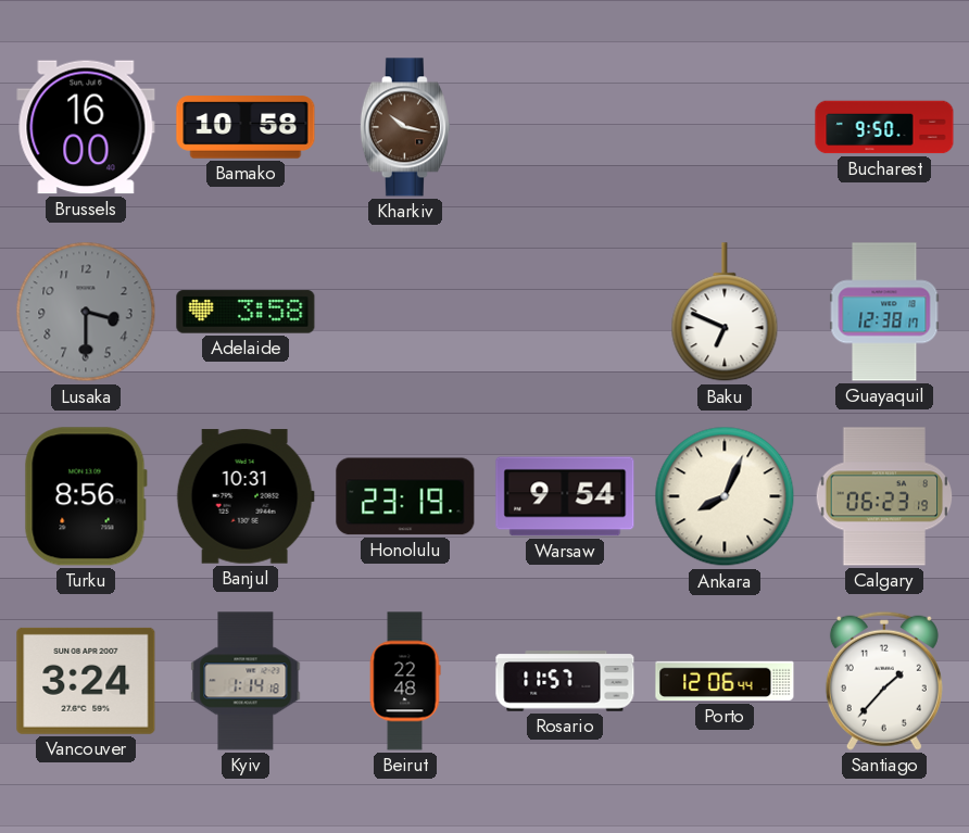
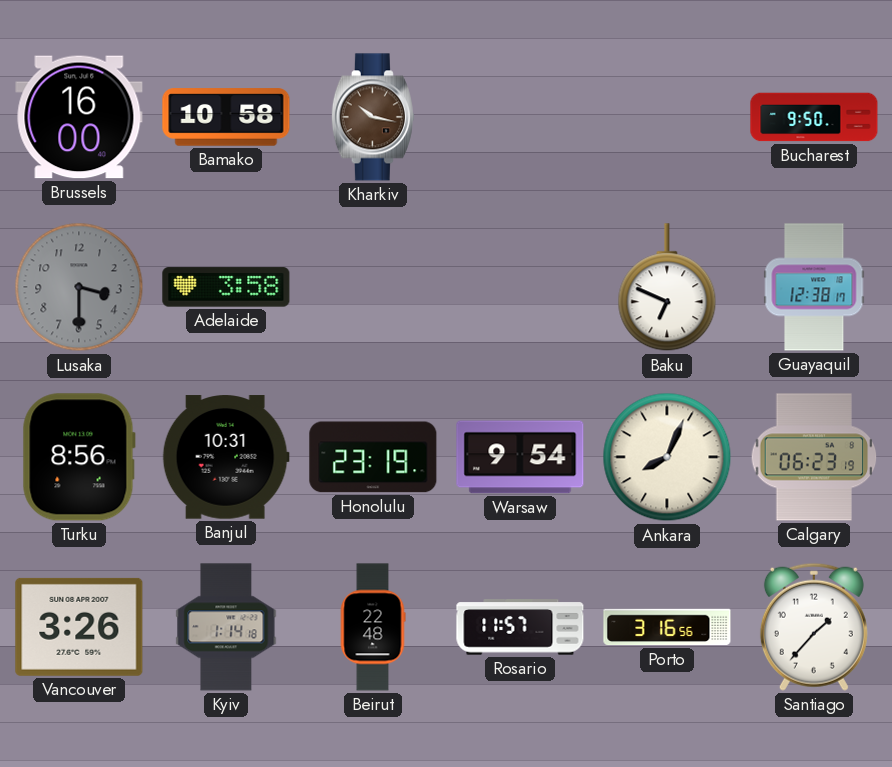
Vancouver: 3:24 -> 3:26
Porto: 12:06 -> 3:16
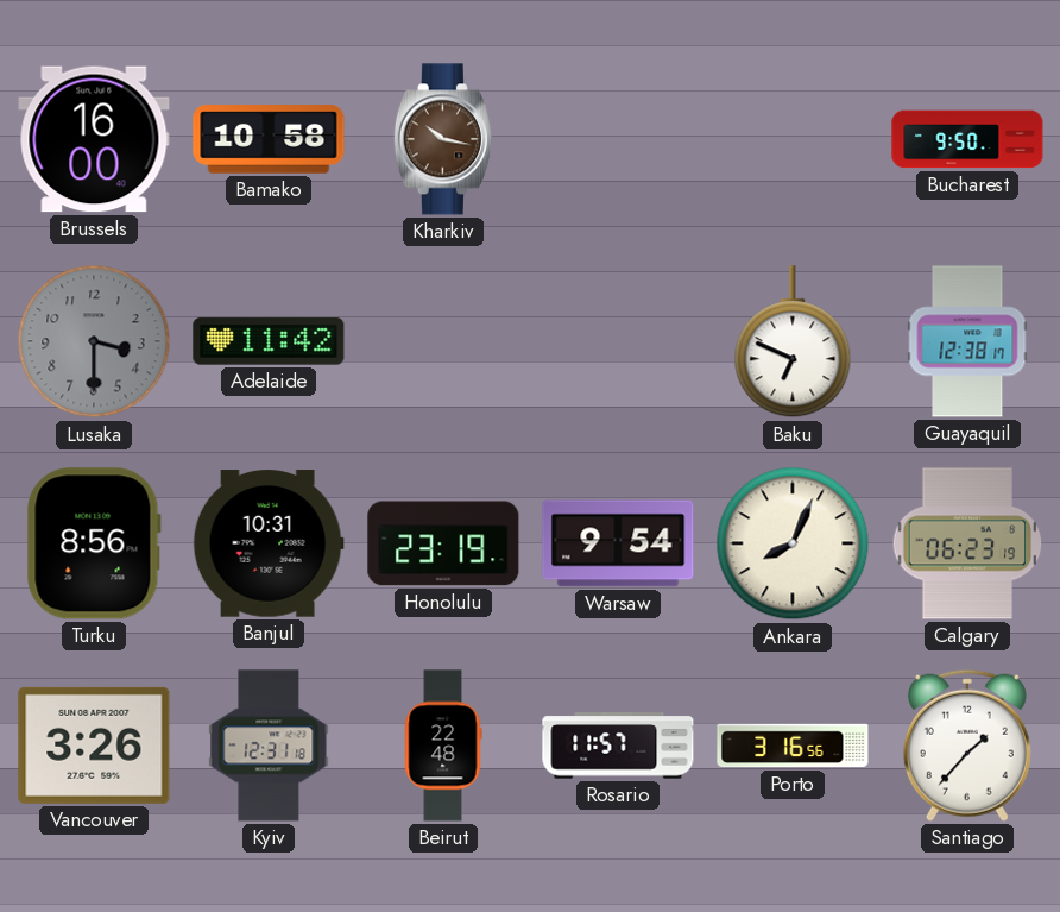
Adelaide: 3:58 -> 11:42
Kyiv: 1:14 -> 12:31
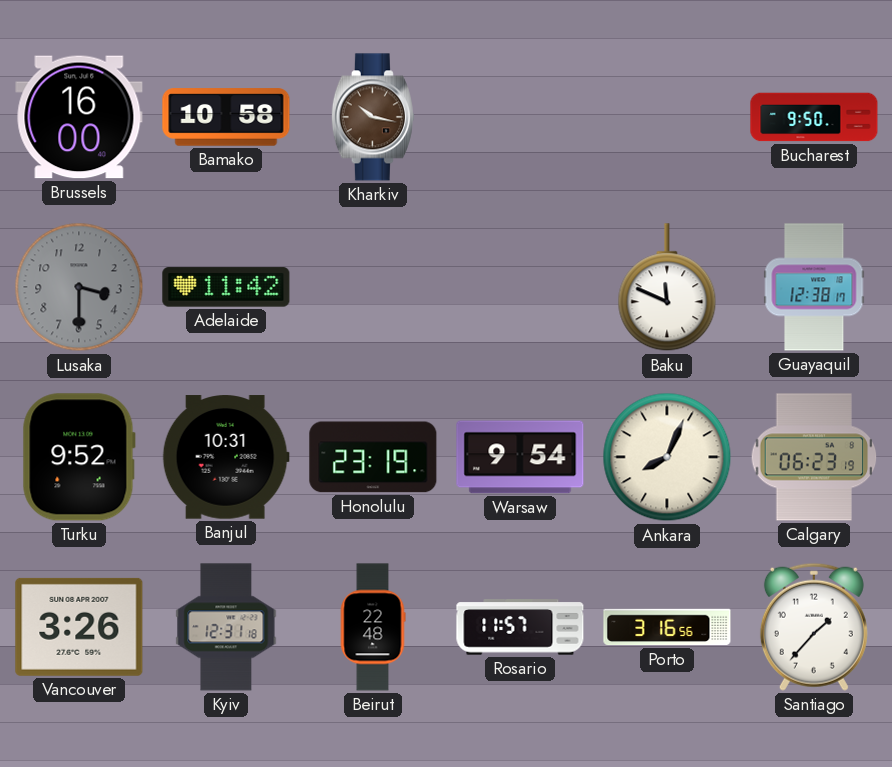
Baku: 6:49 -> 11:49
Turku: 8:56 -> 9:52
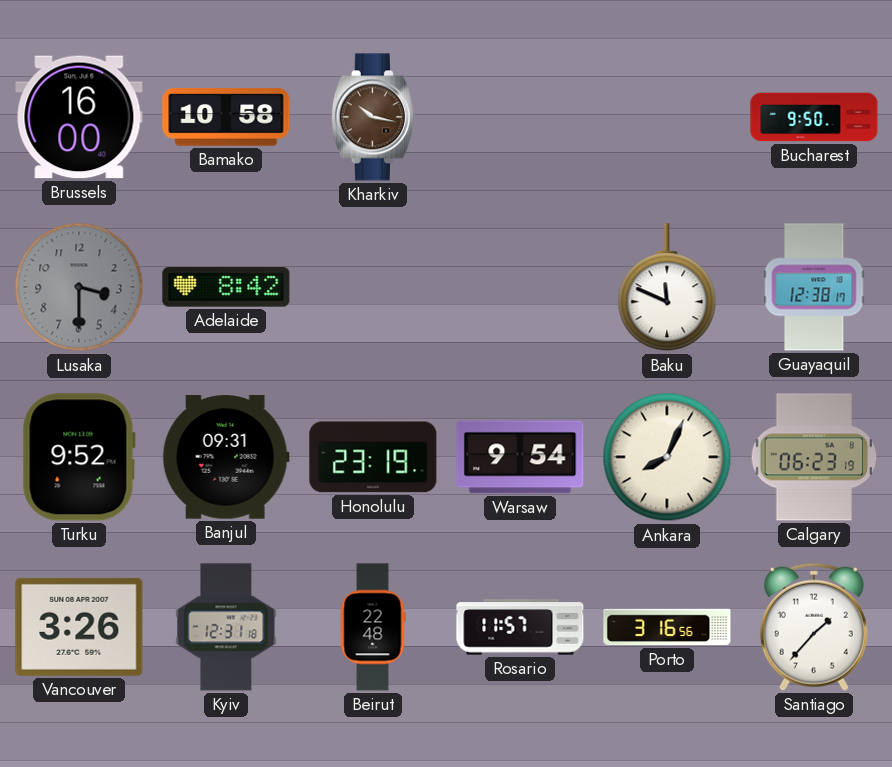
Adelaide: 11:42 -> 8:42
Banjul: 10:31 -> 09:31
